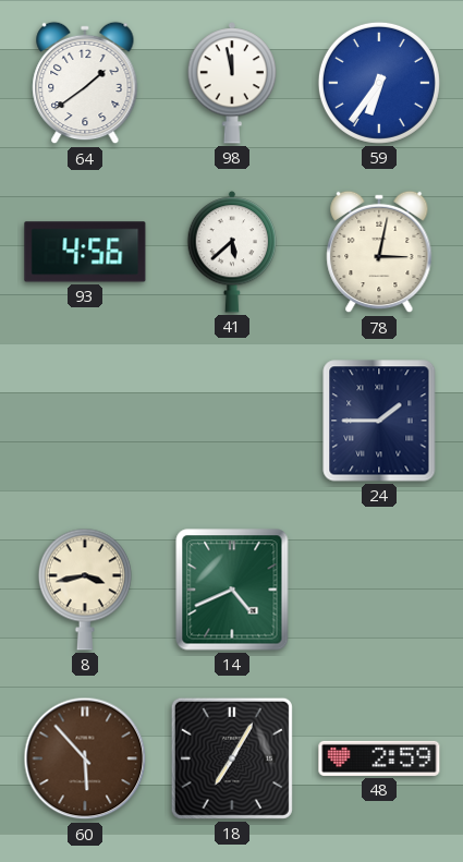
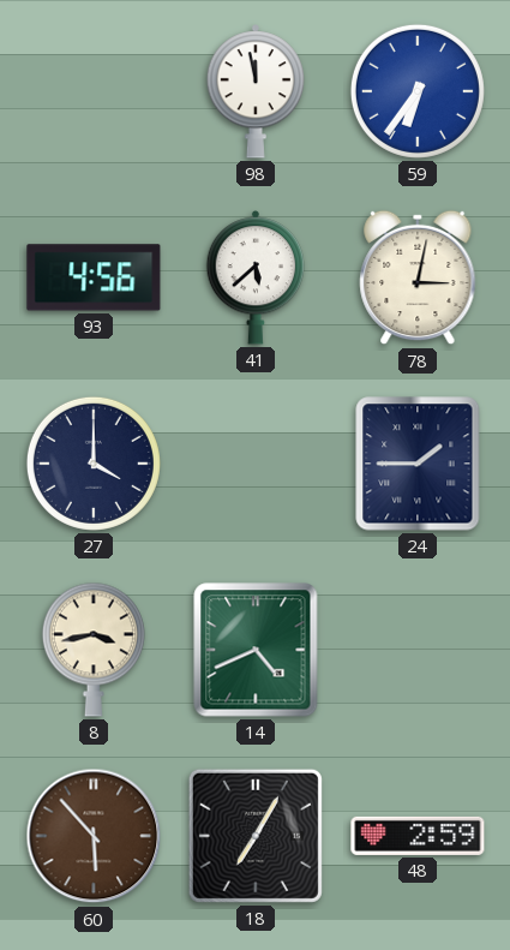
64: 1:39 -> none
27: none -> 4:00
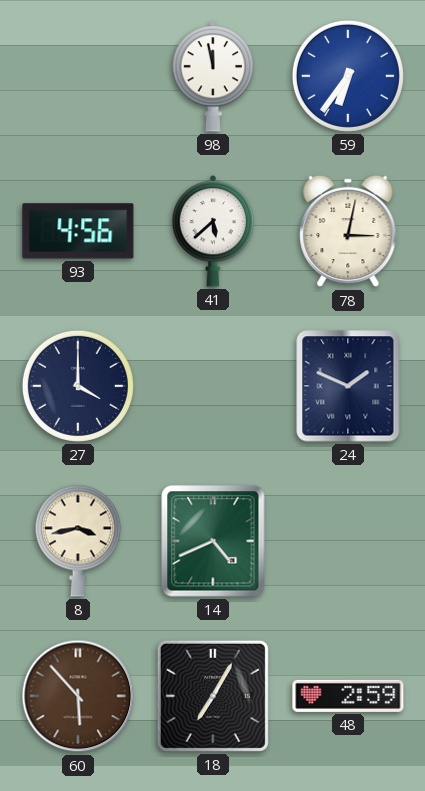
24: 1:45 -> 1:49
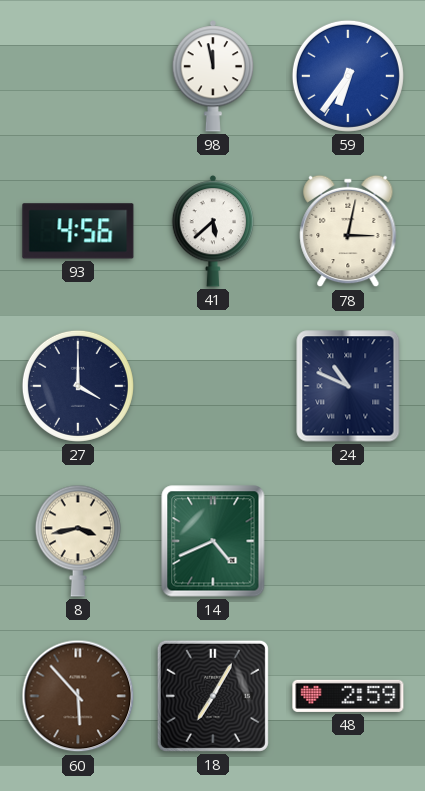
24: 1:49 -> 10:49
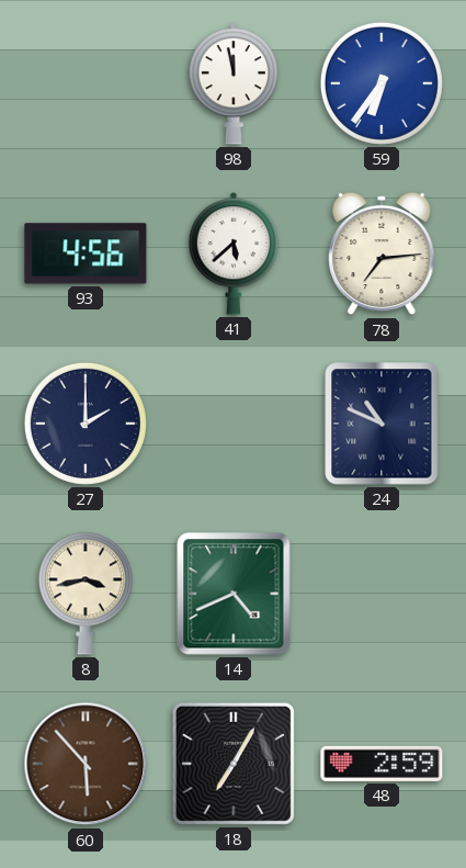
78: 3:02 -> 7:14
27: 4:00 -> 2:00
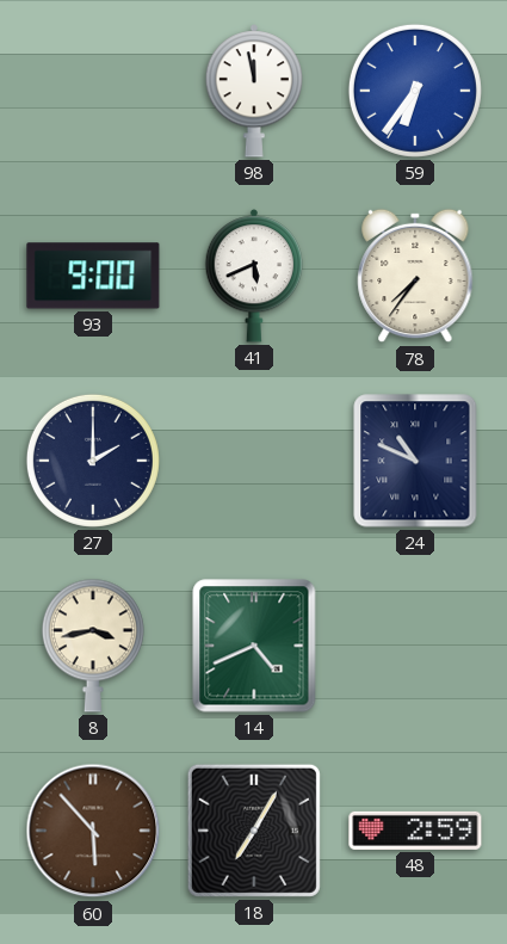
93: 4:56 -> 9:00
41: 5:38 -> 5:41
78: 7:14 -> 7:36
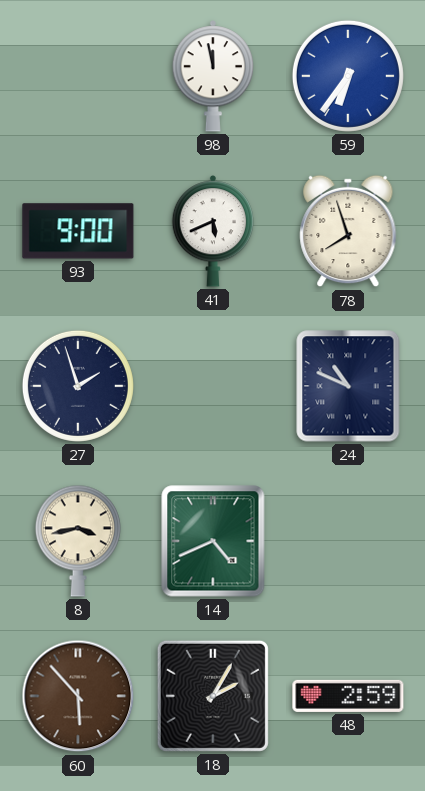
78: 7:36 -> 7:57
27: 2:00 -> 1:57
18: 7:05 -> 2:05
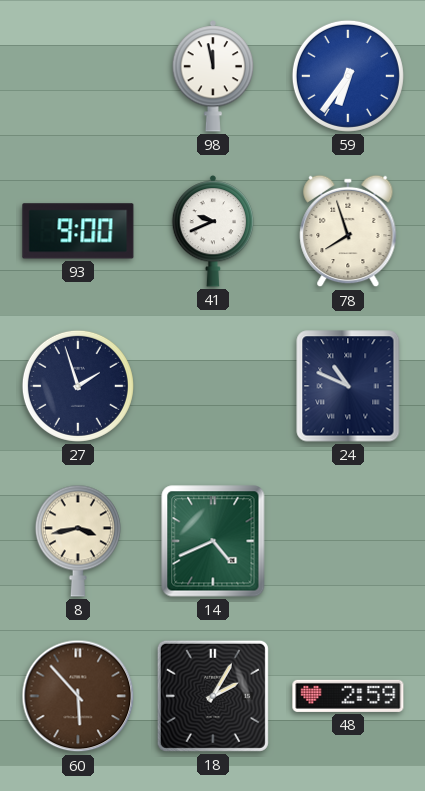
41: 5:41 -> 9:41
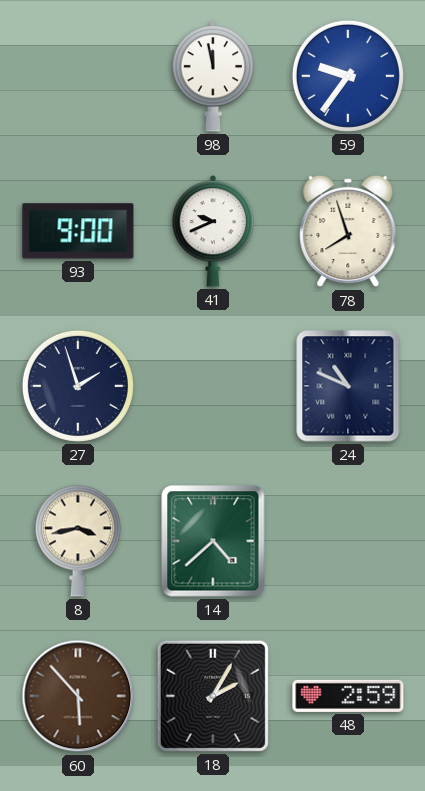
59: 6:36 -> 9:36
14: 4:41 -> 4:38
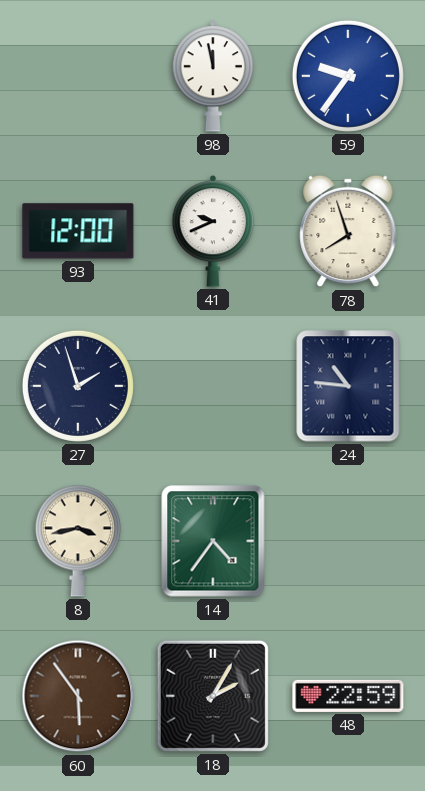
93: 9:00 -> 12:00
24: 10:49 -> 10:46
14: 4:38 -> 4:36
60: 5:53 -> 5:54
48: 2:59 -> 22:59
